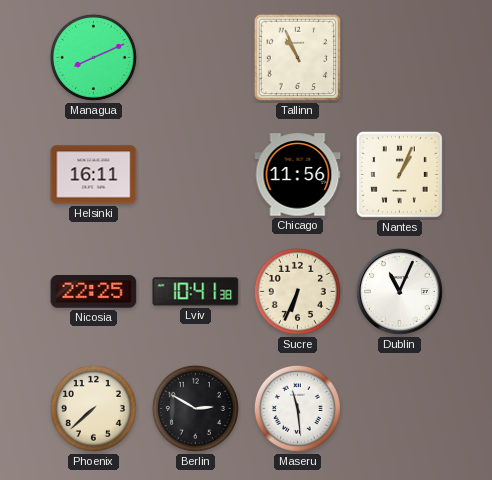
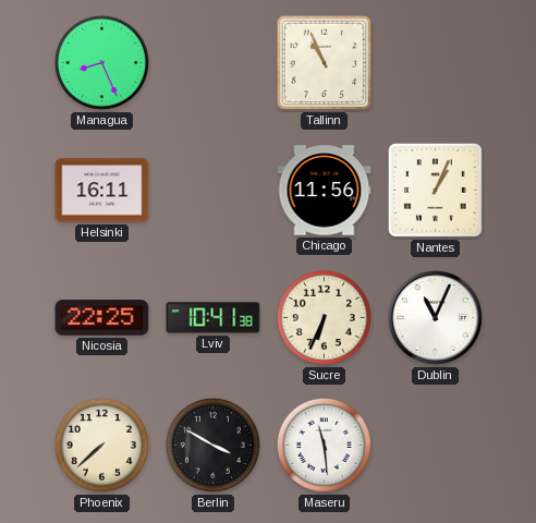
Managua: 8:11 -> 8:26
Berlin: 2:50 -> 3:50
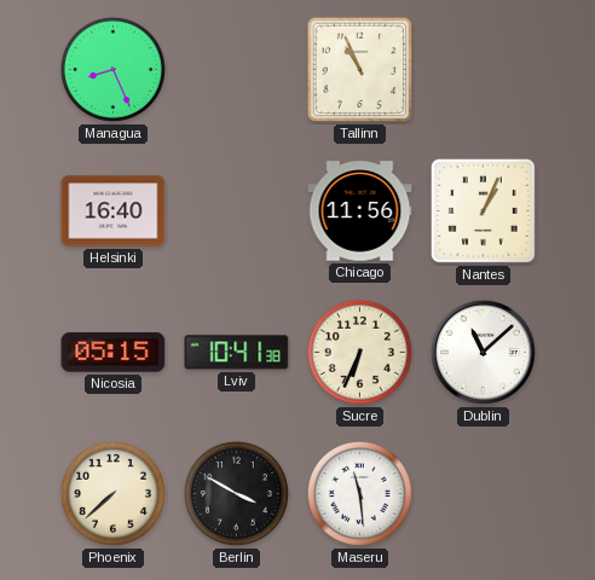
Helsinki: 16:11 -> 16:40
Nicosia: 22:25 -> 05:15
Dublin: 11:04 -> 11:08
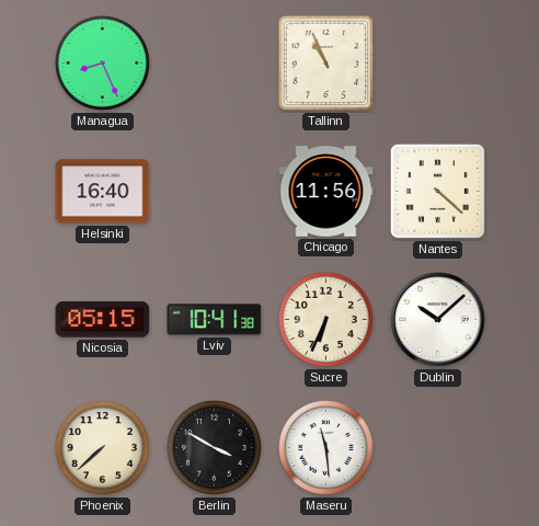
Nantes: 1:04 -> 4:22
Dublin: 11:08 -> 10:08
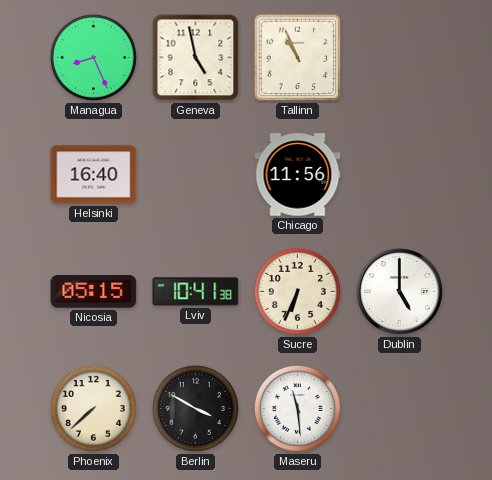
Geneva: none -> 4:58
Nantes: 4:22 -> none
Dublin: 10:08 -> 5:00
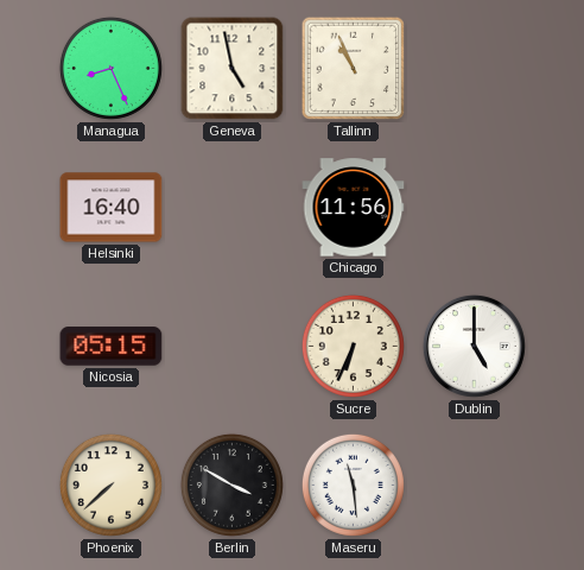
Lviv: 10:41 -> none
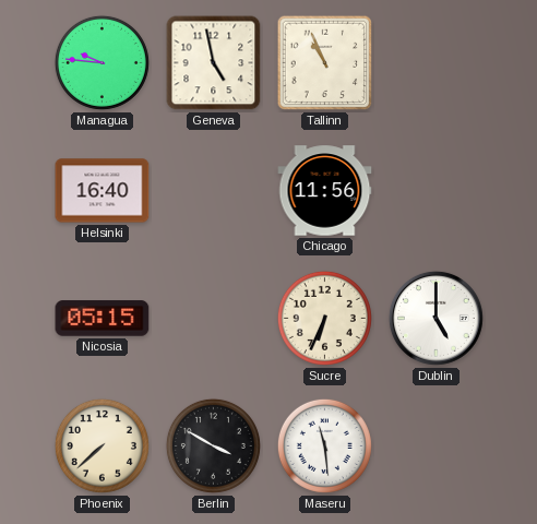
Managua: 8:26 -> 9:46
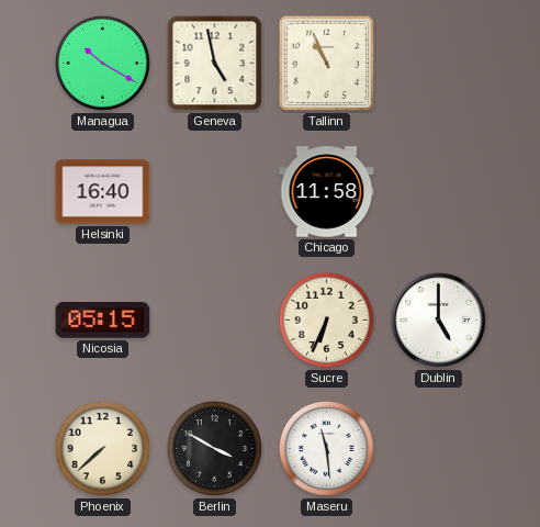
Managua: 9:46 -> 10:20
Chicago: 11:56 -> 11:58
